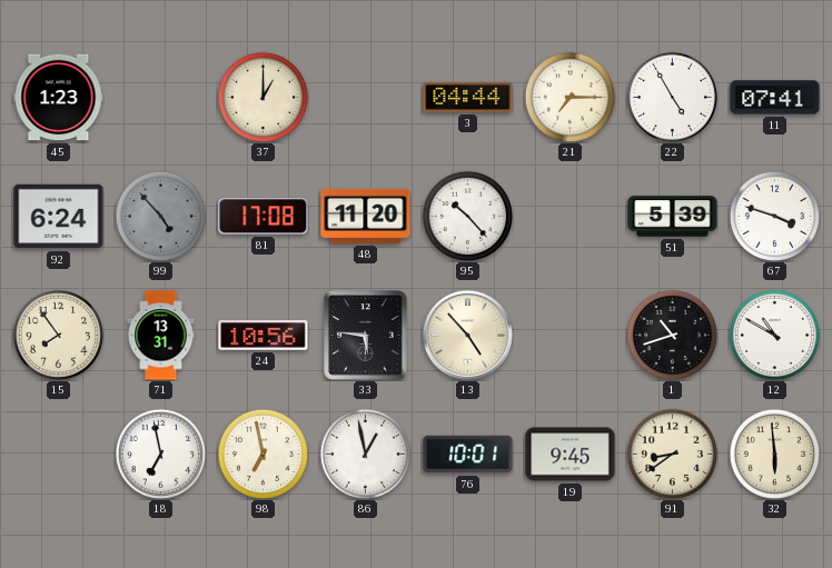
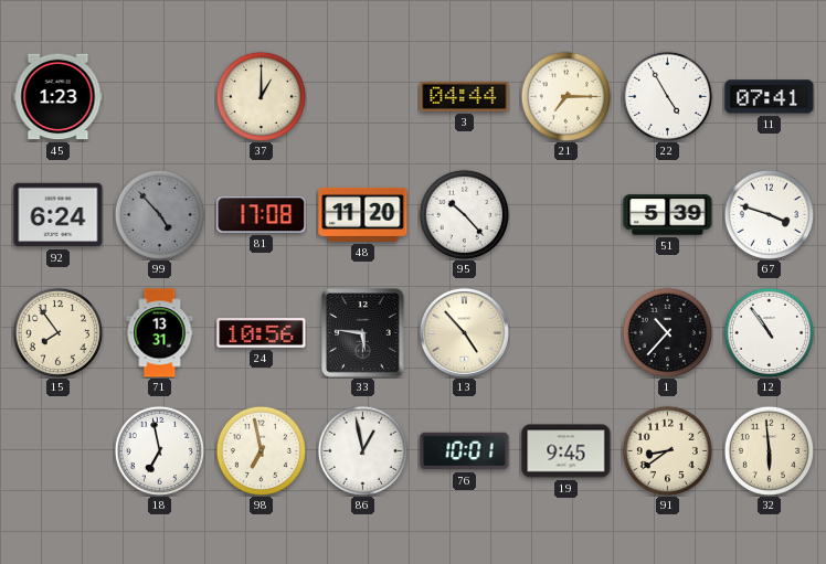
1: 10:42 -> 10:37
12: 10:50 -> 10:54
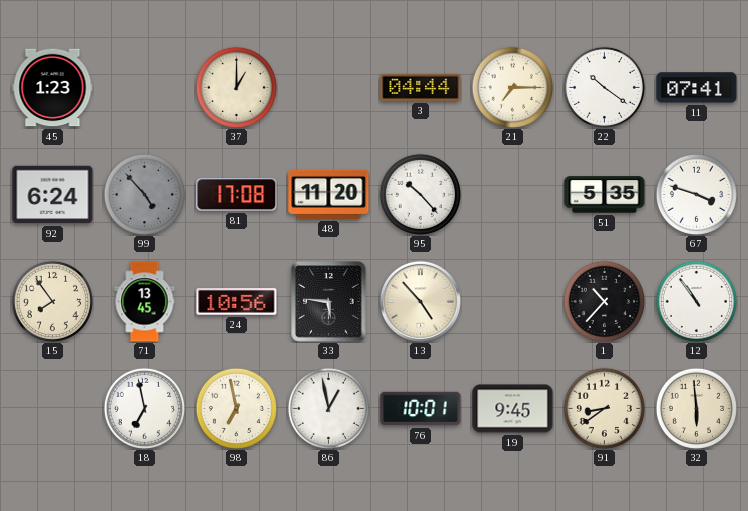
22: 4:55 -> 10:21
51: 5:39 -> 5:35
71: 13:31 -> 13:45
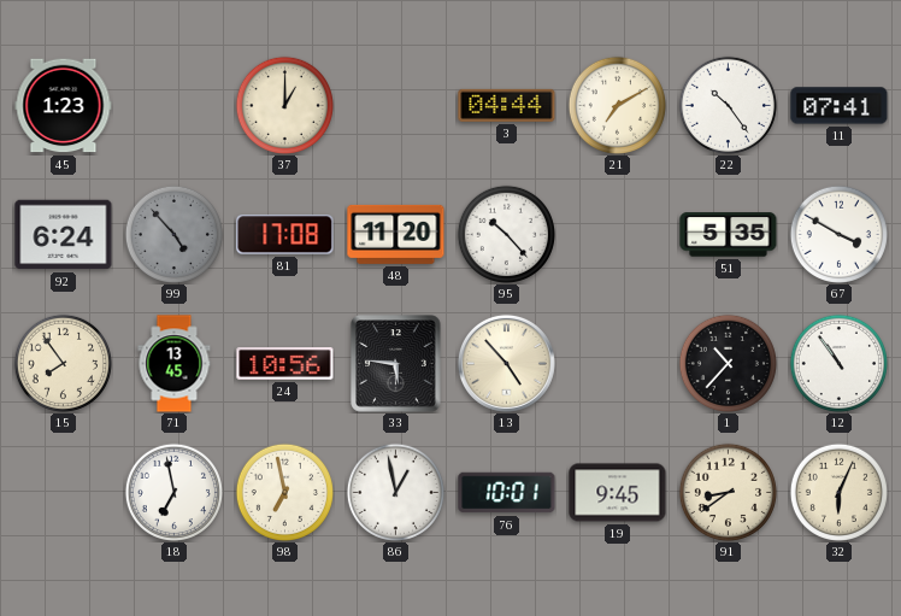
21: 7:15 -> 7:10
22: 10:21 -> 10:24
67: 3:48 -> 3:50
32: 5:59 -> 6:04
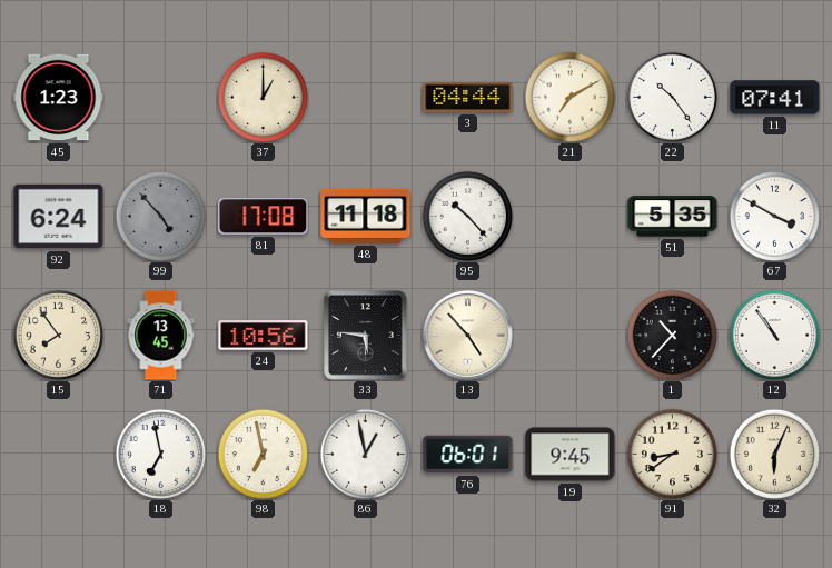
48: 11:20 -> 11:18
76: 10:01 -> 06:01
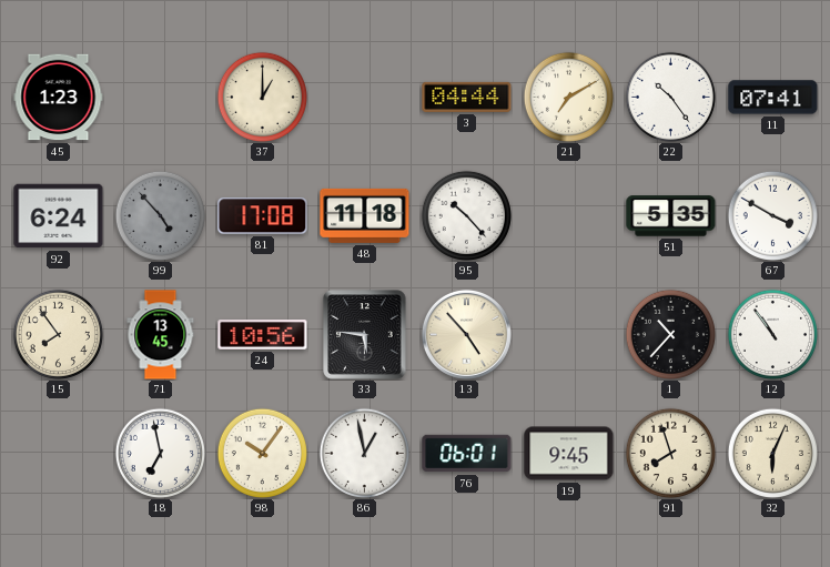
98: 6:58 -> 10:06
91: 8:39 -> 7:57
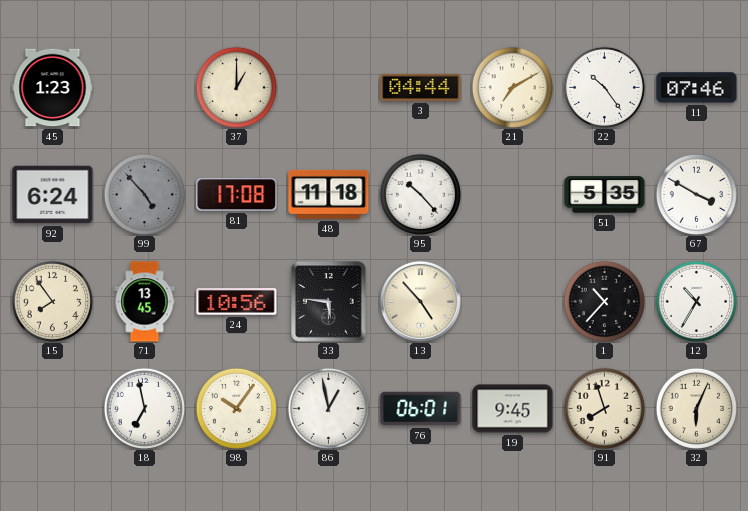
11: 07:41 -> 07:46
12: 10:54 -> 10:35
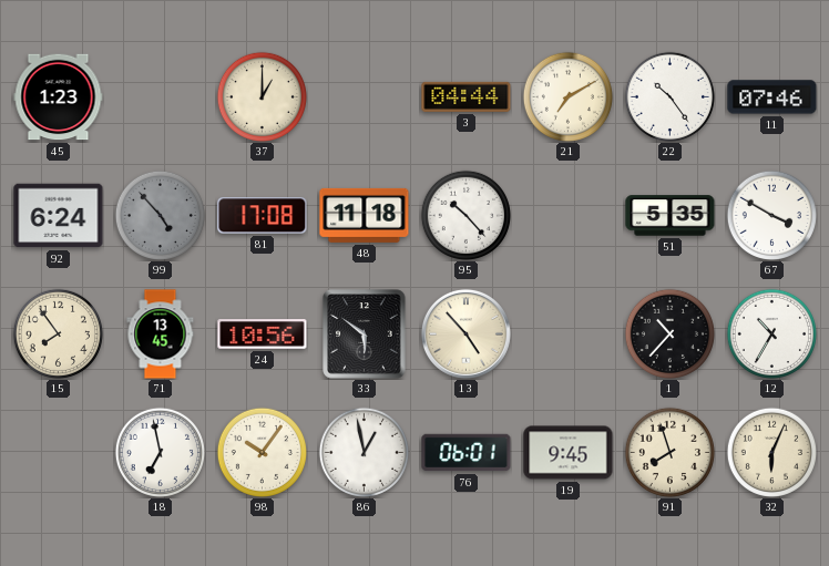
33: 5:46 -> 5:51
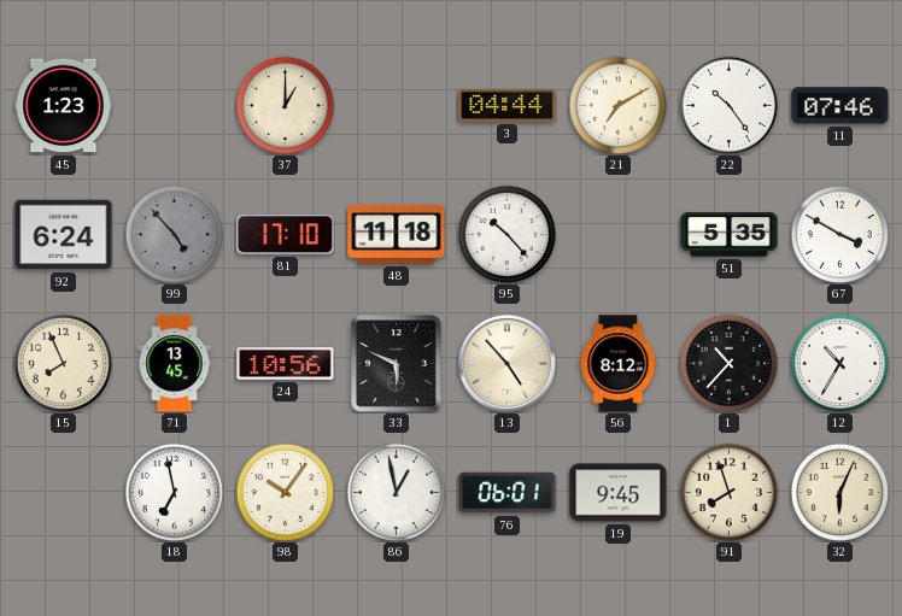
81: 17:08 -> 17:10
15: 7:54 -> 7:56
33: 5:51 -> 5:49
56: none -> 8:12
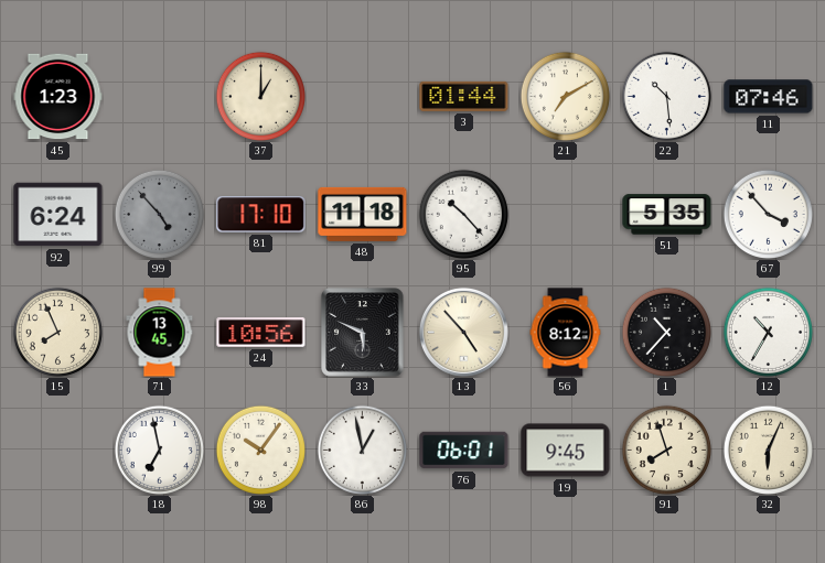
3: 04:44 -> 01:44
22: 10:24 -> 10:29
67: 3:50 -> 3:53
